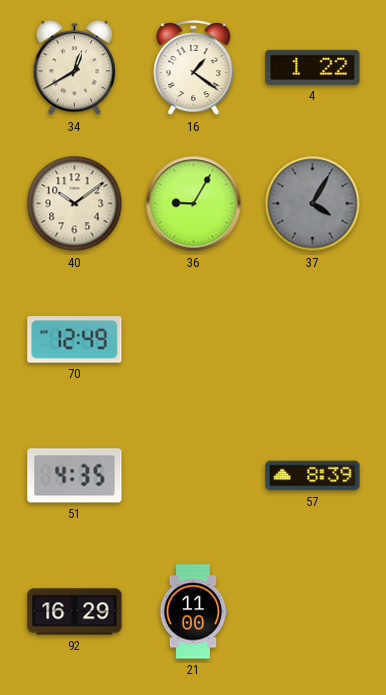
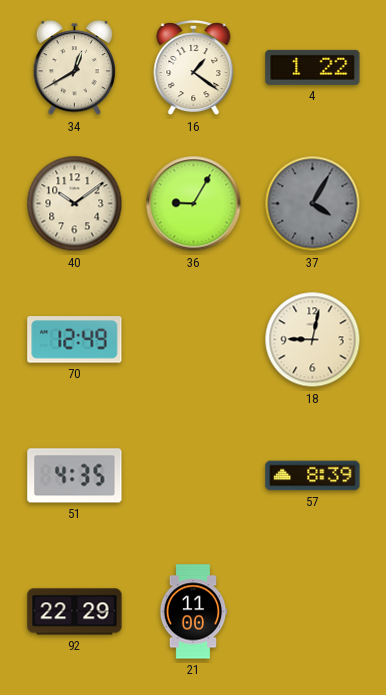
18: none -> 9:02
92: 16:29 -> 22:29
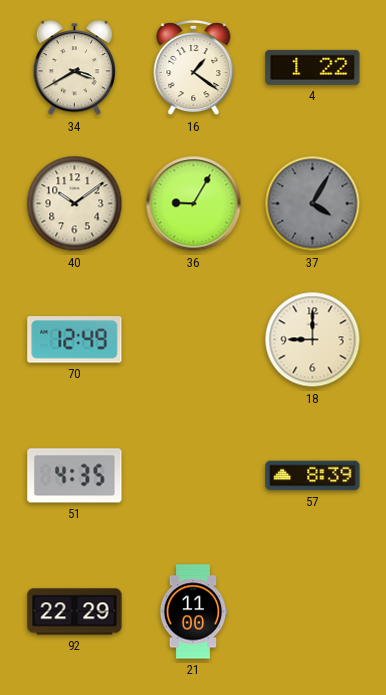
34: 12:40 -> 3:40
18: 9:02 -> 9:00
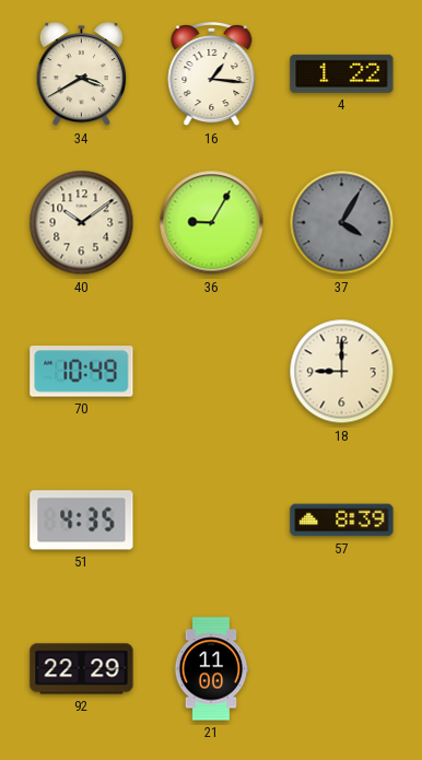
16: 1:21 -> 1:16
70: 12:49 -> 10:49
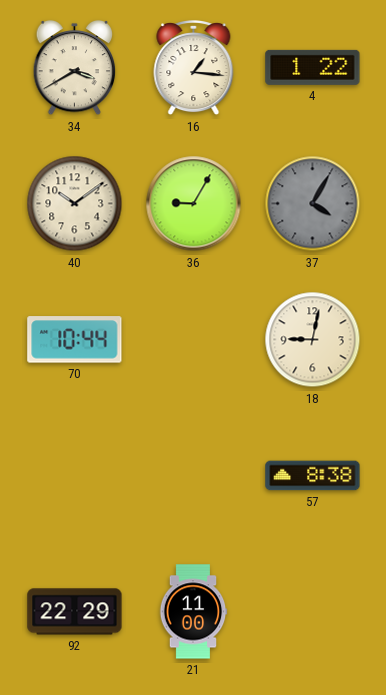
70: 10:49 -> 10:44
18: 9:00 -> 9:02
51: 4:35 -> none
57: 8:39 -> 8:38
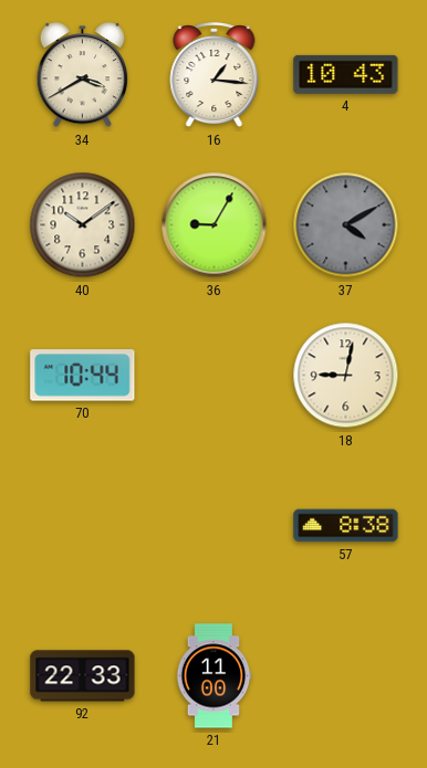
4: 1:22 -> 10:43
37: 4:05 -> 4:10
92: 22:29 -> 22:33
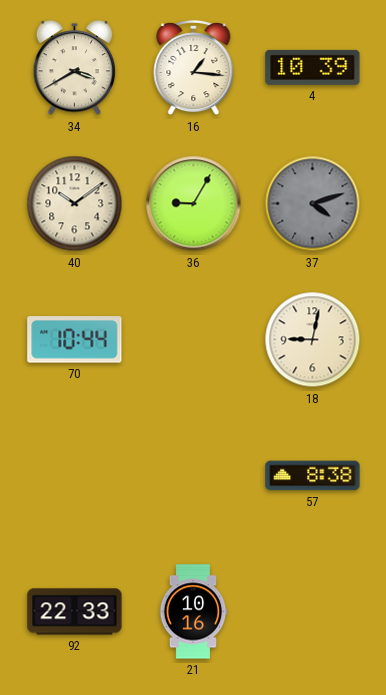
4: 10:43 -> 10:39
37: 4:10 -> 4:12
21: 11:00 -> 10:16
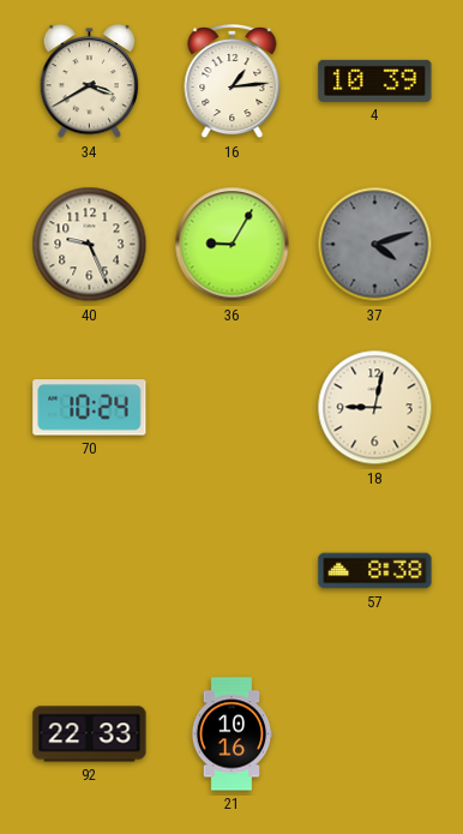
16: 1:16 -> 1:14
40: 10:09 -> 9:26
70: 10:44 -> 10:24
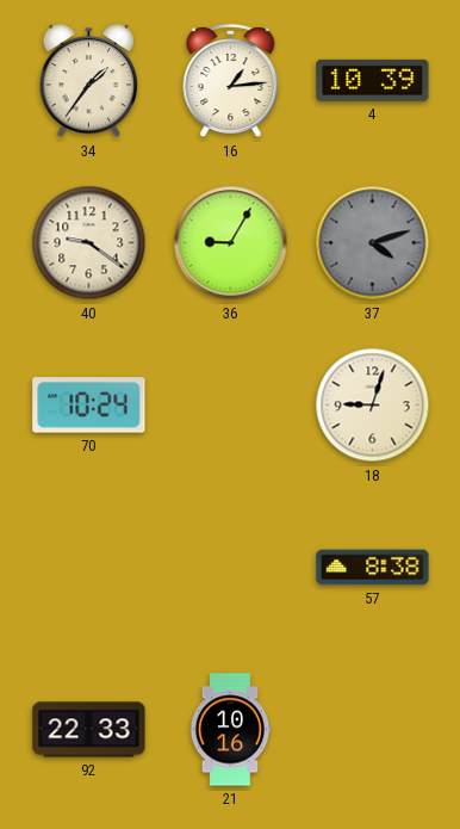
34: 3:40 -> 1:36
40: 9:26 -> 9:21
18: 9:02 -> 9:03
